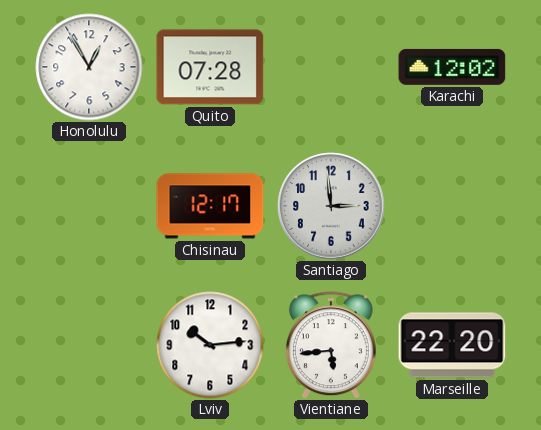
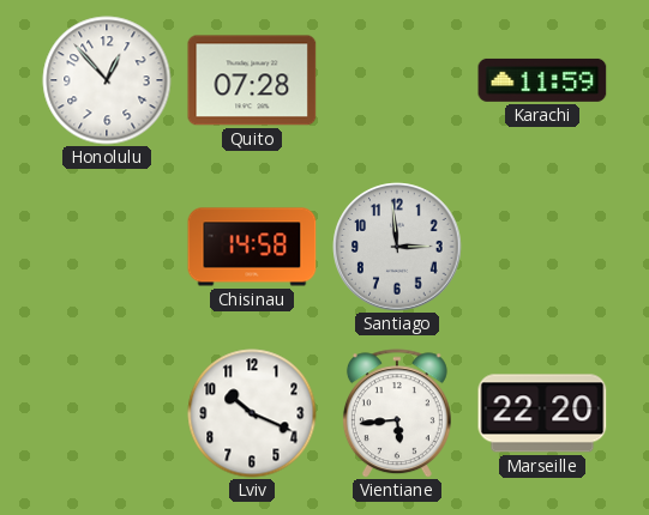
Honolulu: 12:55 -> 12:53
Karachi: 12:02 -> 11:59
Chisinau: 12:17 -> 14:58
Lviv: 10:14 -> 10:19
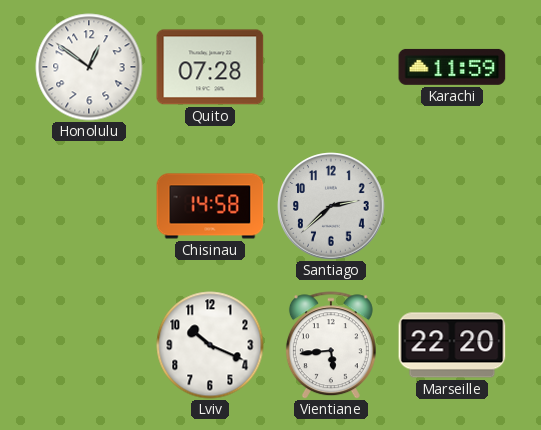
Honolulu: 12:53 -> 12:51
Santiago: 2:59 -> 2:38
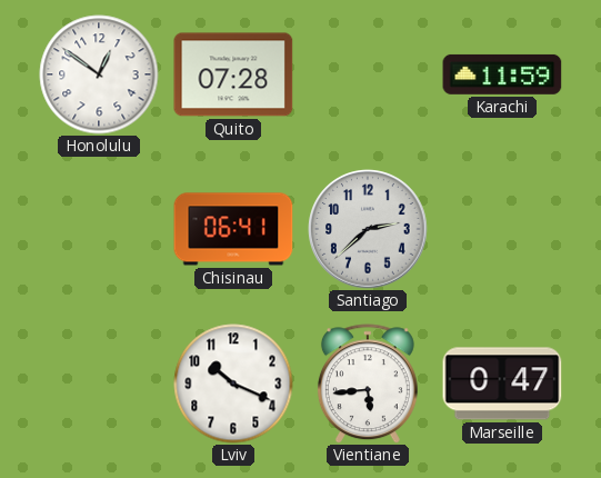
Chisinau: 14:58 -> 06:41
Marseille: 22:20 -> 0:47
